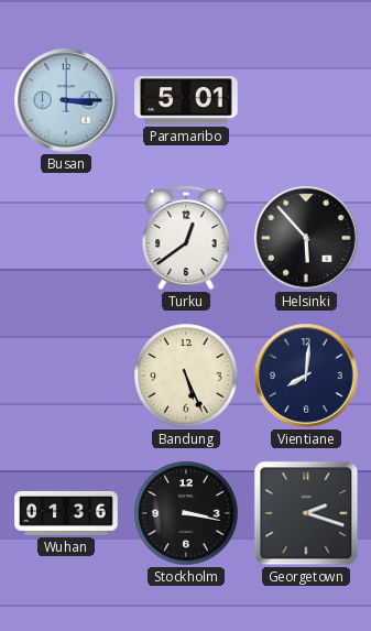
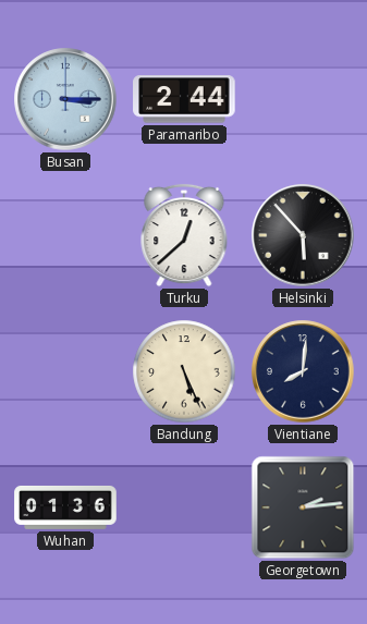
Paramaribo: 5:01 -> 2:44
Turku: 12:39 -> 12:38
Stockholm: 3:17 -> none
Georgetown: 2:18 -> 2:14
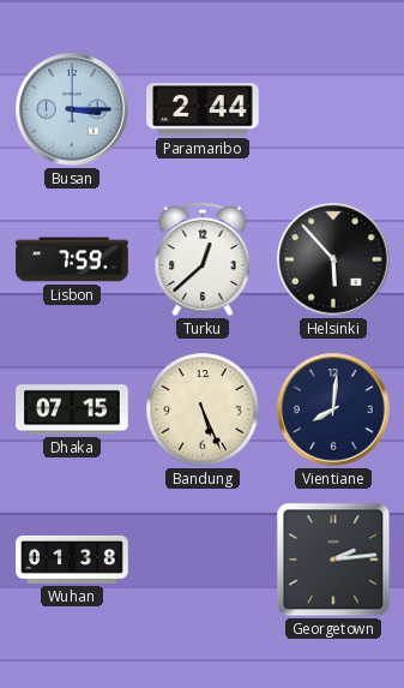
Lisbon: none -> 7:59
Dhaka: none -> 07:15
Wuhan: 01:36 -> 01:38
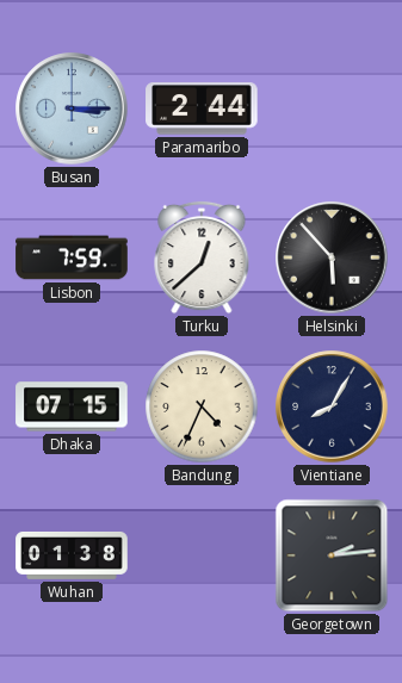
Bandung: 5:26 -> 4:34
Vientiane: 8:01 -> 8:05
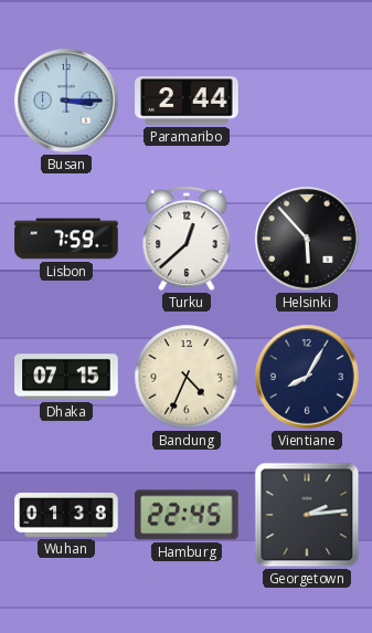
Hamburg: none -> 22:45
